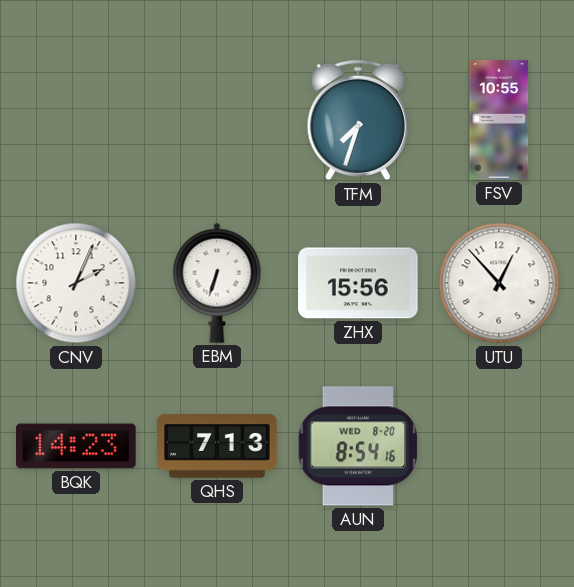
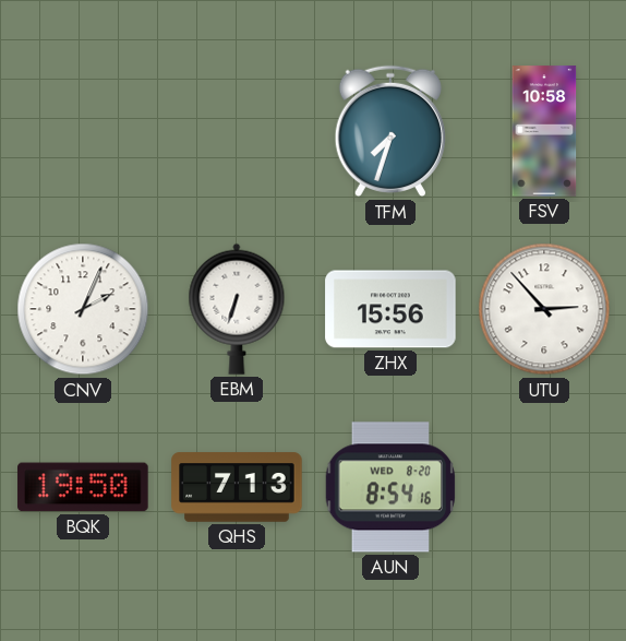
FSV: 10:55 -> 10:58
UTU: 12:53 -> 2:53
BQK: 14:23 -> 19:50
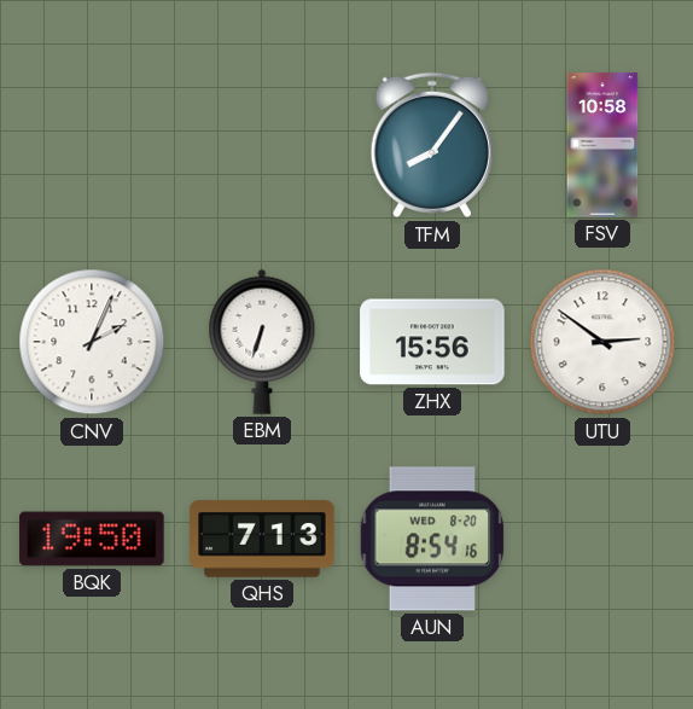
TFM: 7:33 -> 8:06
UTU: 2:53 -> 2:51
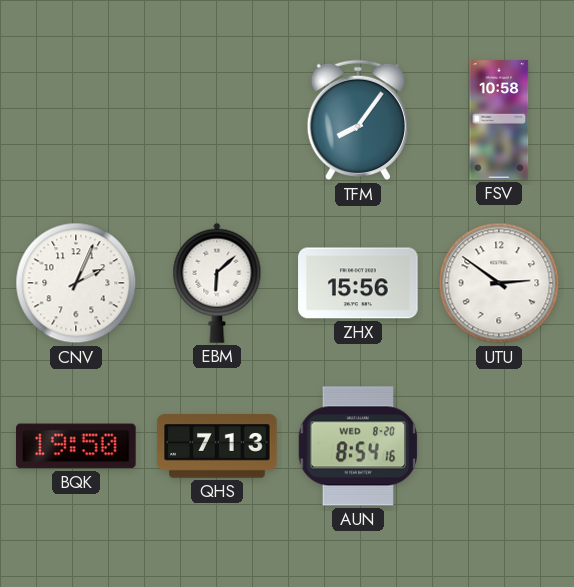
EBM: 6:33 -> 6:08
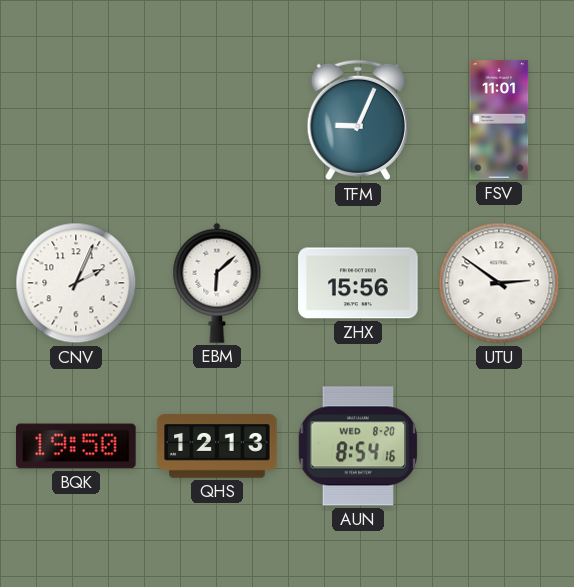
TFM: 8:06 -> 9:04
FSV: 10:58 -> 11:01
QHS: 7:13 -> 12:13
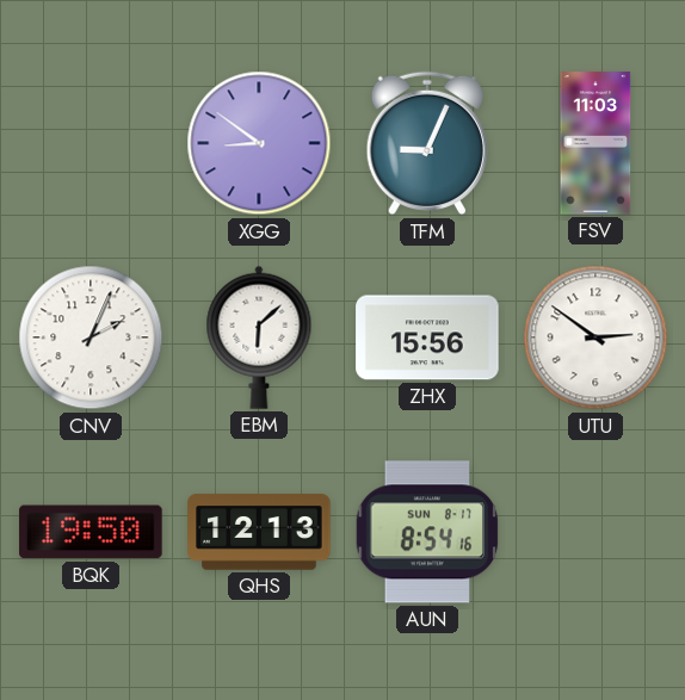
XGG: none -> 8:51
FSV: 11:01 -> 11:03
AUN date: WED 8-20 -> SUN 8-17
